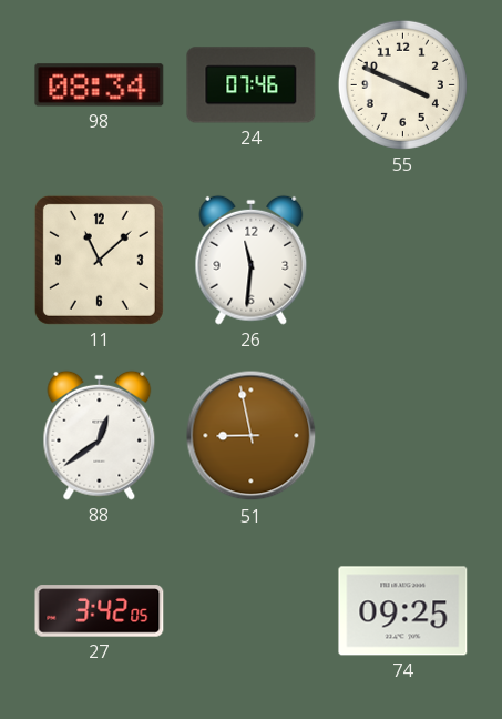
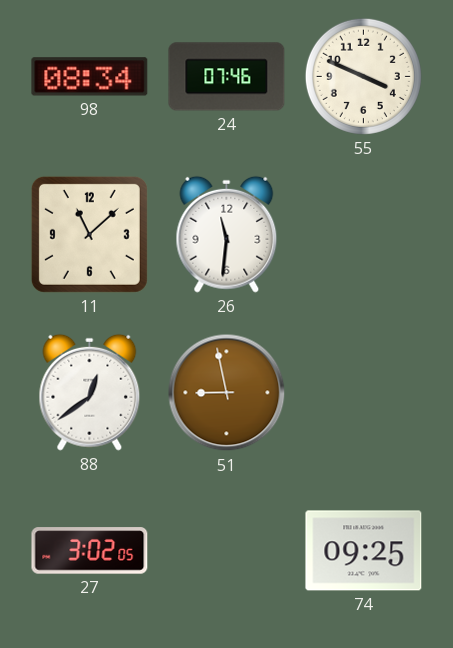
27: 3:42 -> 3:02
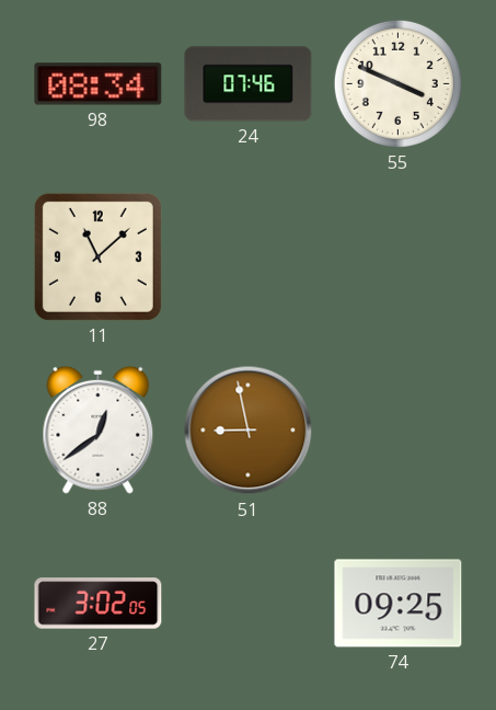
26: 11:31 -> none
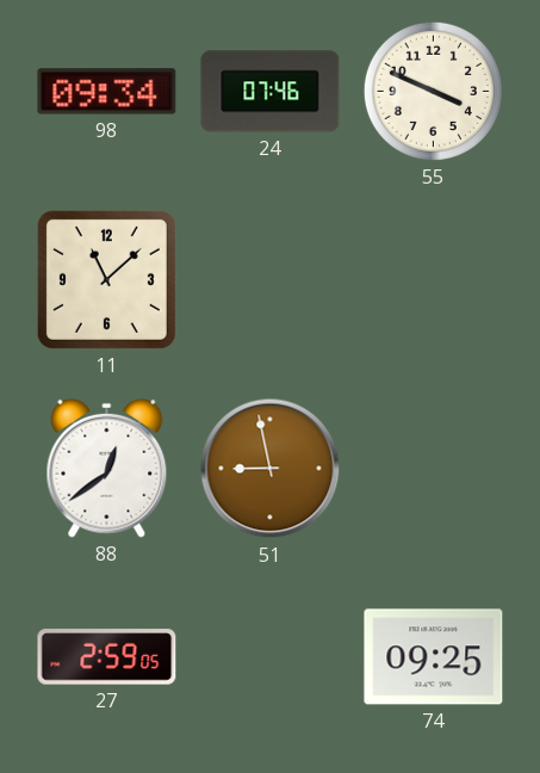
98: 08:34 -> 09:34
27: 3:02 -> 2:59
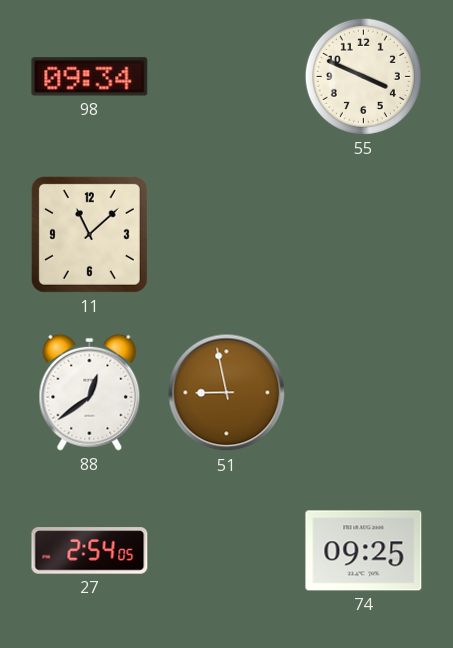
24: 07:46 -> none
27: 2:59 -> 2:54
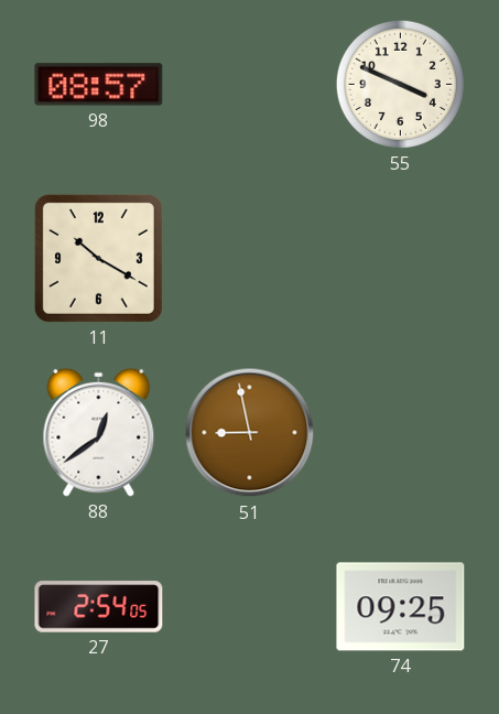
98: 09:34 -> 08:57
11: 11:08 -> 10:20
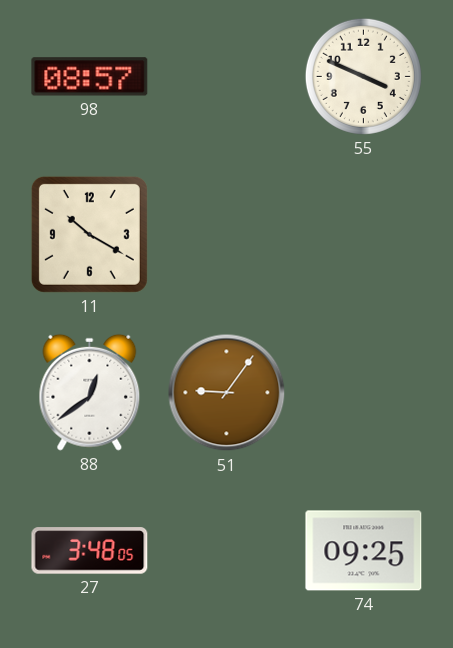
51: 8:58 -> 9:06
27: 2:54 -> 3:48
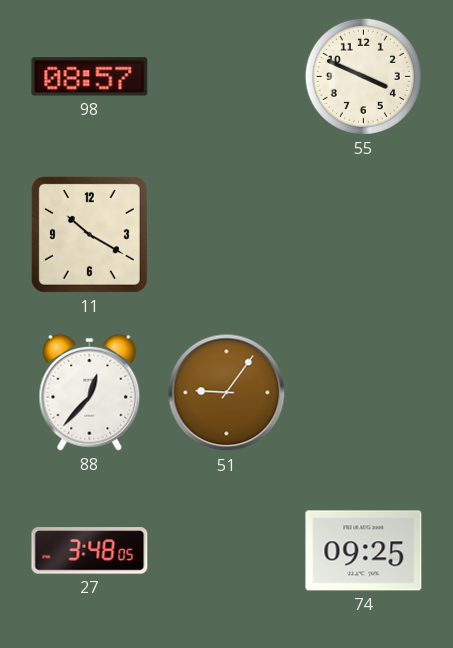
88: 12:39 -> 12:37
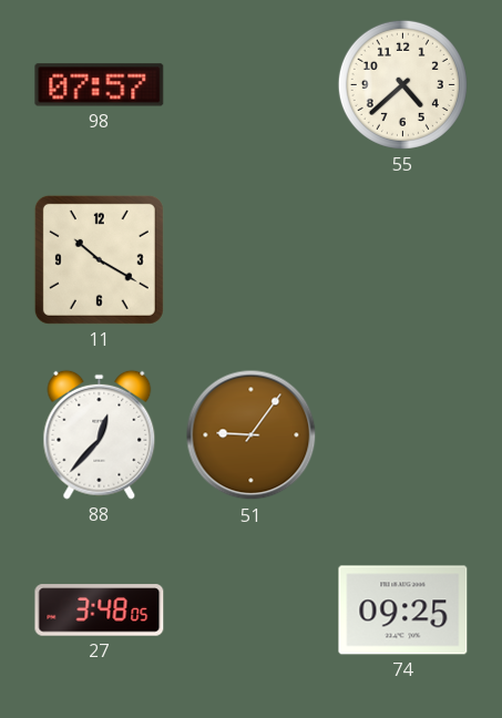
98: 08:57 -> 07:57
55: 3:49 -> 4:38
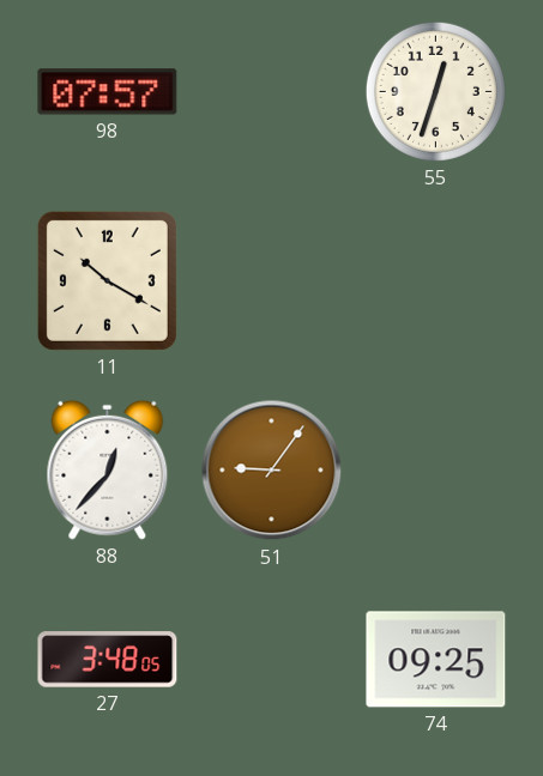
55: 4:38 -> 12:33
